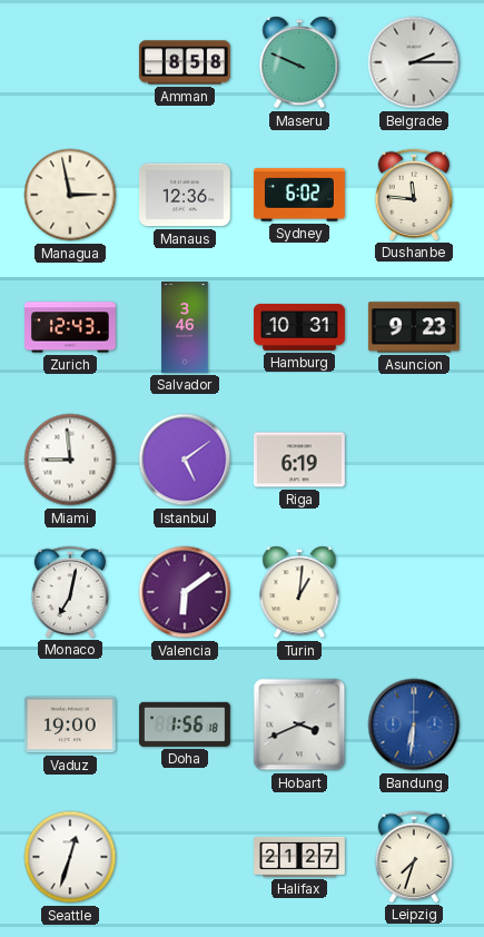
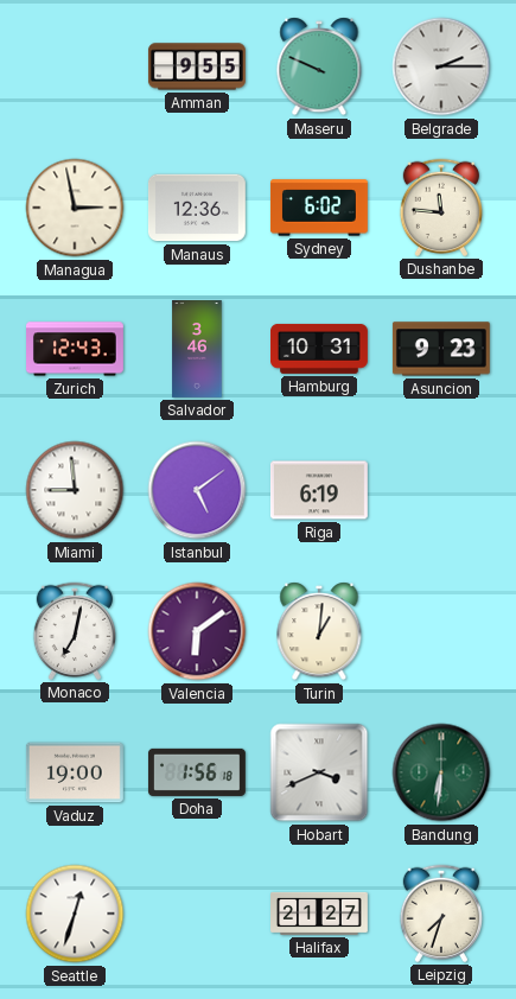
Amman: 8:58 -> 9:55
Bandung dial: blue -> green
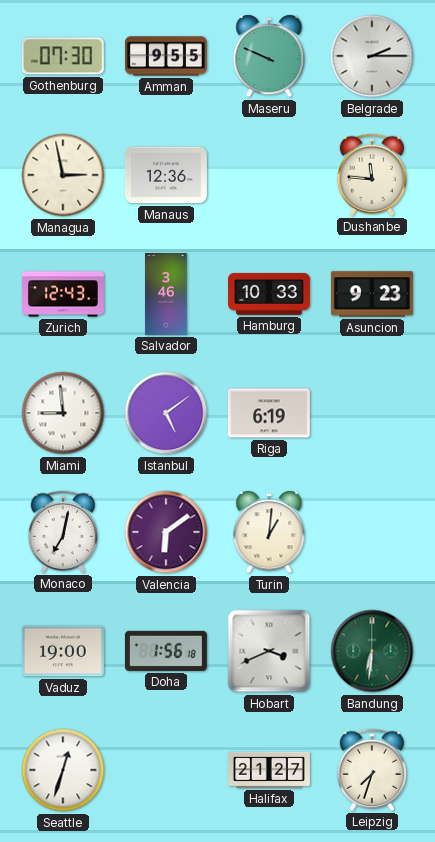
Gothenburg: none -> 07:30
Sydney: 6:02 -> none
Hamburg: 10:31 -> 10:33
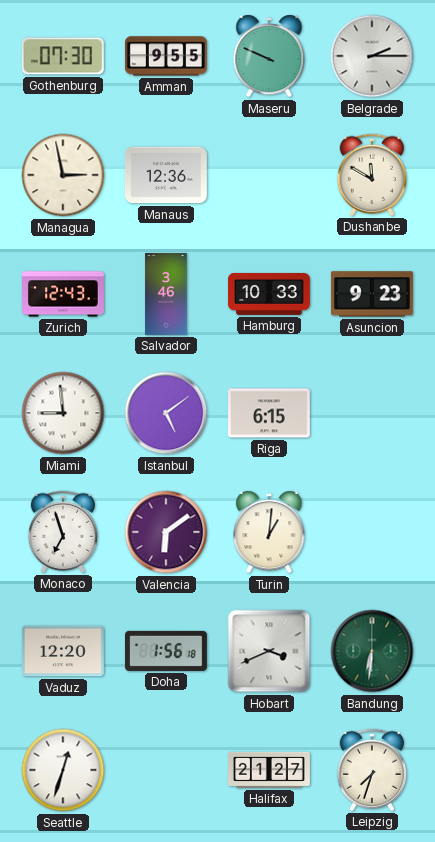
Dushanbe: 11:46 -> 11:50
Riga: 6:19 -> 6:15
Monaco: 7:02 -> 6:57
Vaduz: 19:00 -> 12:20
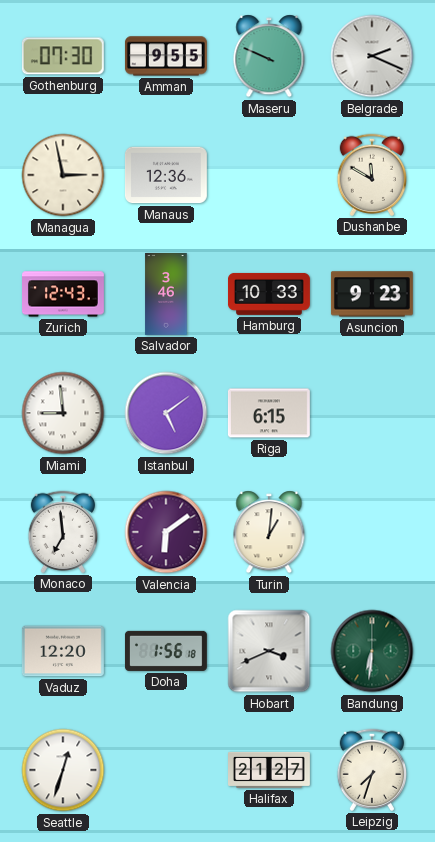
Belgrade: 2:15 -> 2:19
Monaco: 6:57 -> 6:59
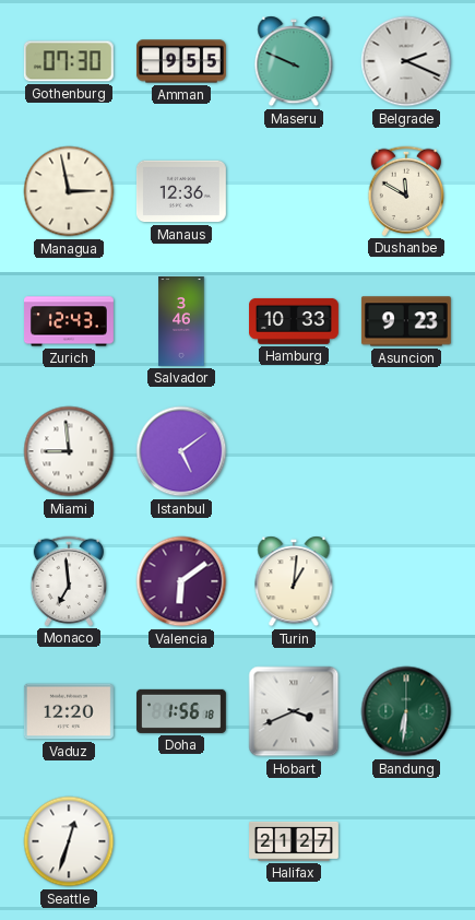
Riga: 6:15 -> none
Leipzig: 7:33 -> none
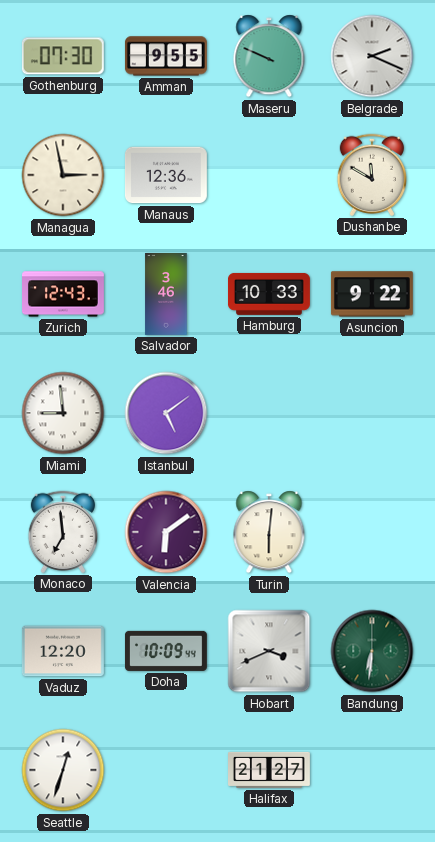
Asuncion: 9:23 -> 9:22
Turin: 1:01 -> 6:01
Doha: 1:56 -> 10:09
